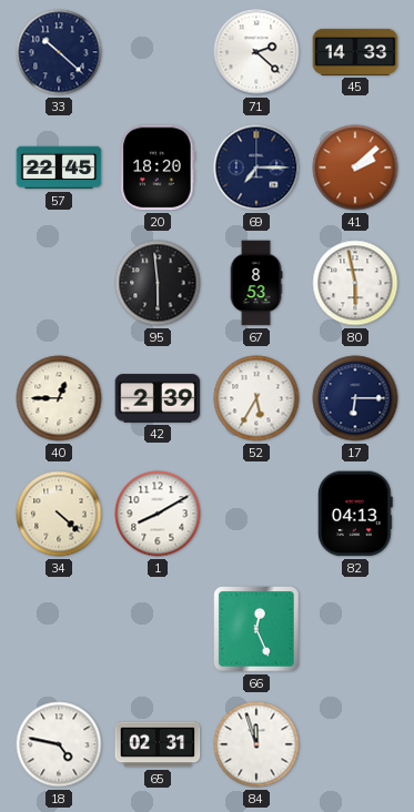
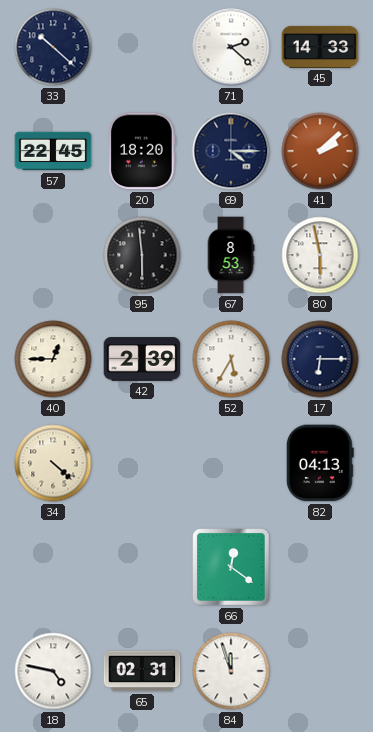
69: 7:15 -> 4:15
1: 8:10 -> none
66: 12:26 -> 12:21
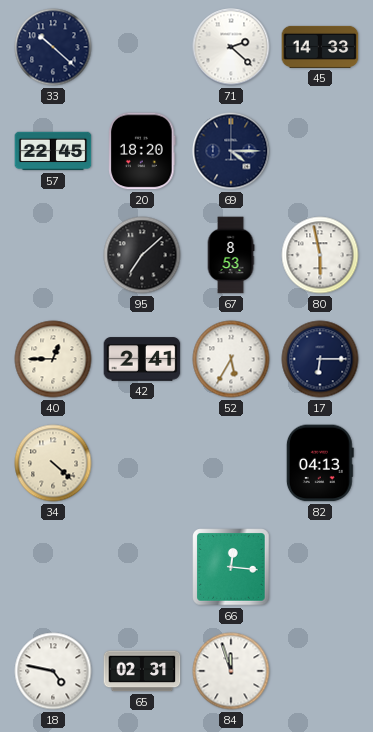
41: 2:08 -> none
95: 5:59 -> 7:08
42: 2:39 -> 2:41
66: 12:21 -> 12:16
